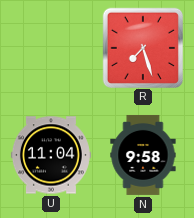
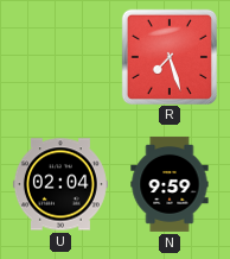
U: 11:04 -> 02:04
N: 9:58 -> 9:59
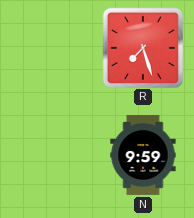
U: 02:04 -> none
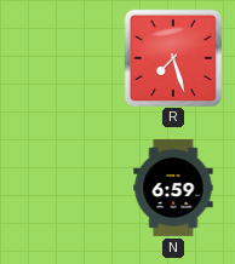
N: 9:59 -> 6:59
